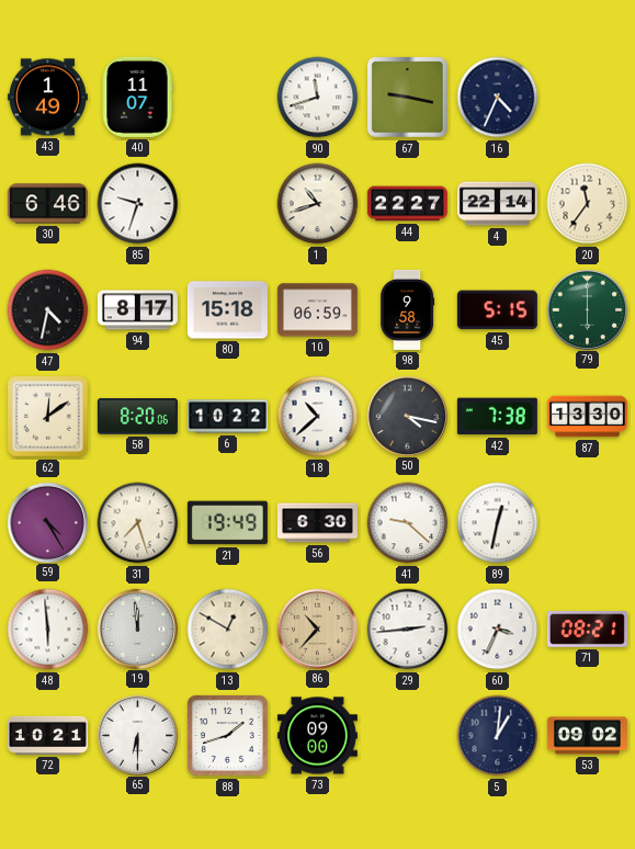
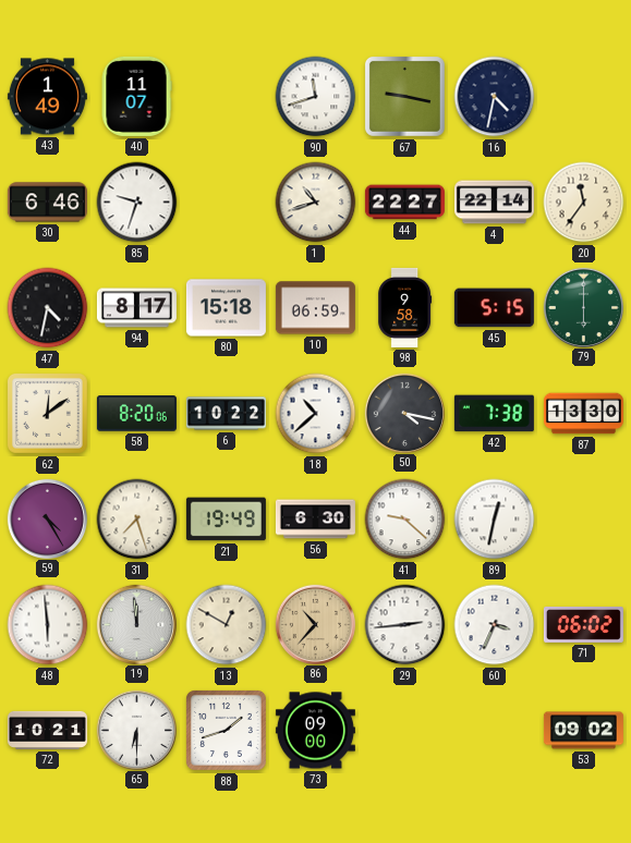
16: 4:34 -> 4:32
71: 08:21 -> 06:02
5: 1:01 -> none
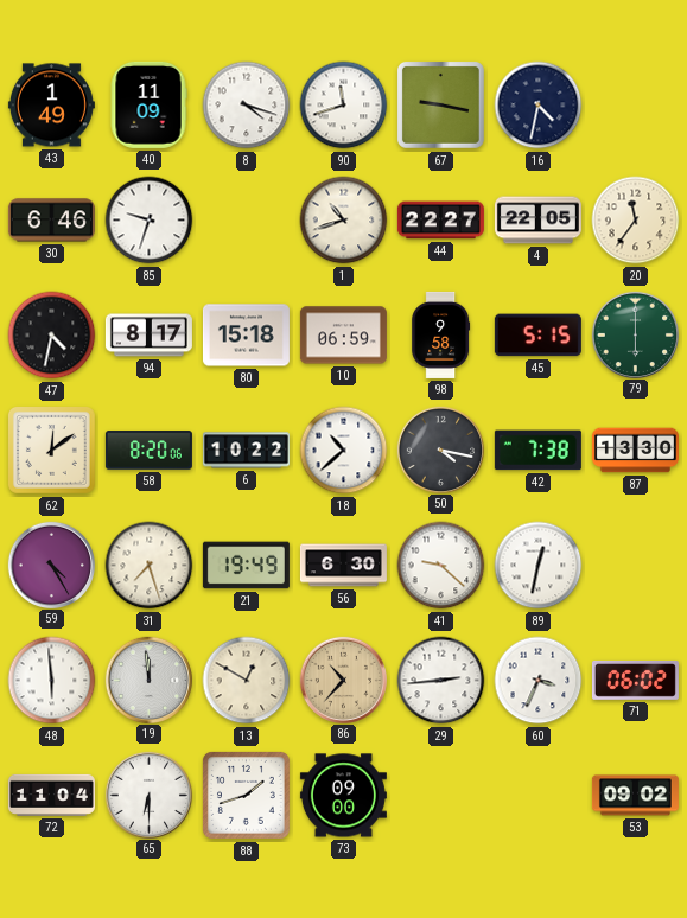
40: 11:07 -> 11:09
8: none -> 4:18
4: 22:14 -> 22:05
72: 10:21 -> 11:04
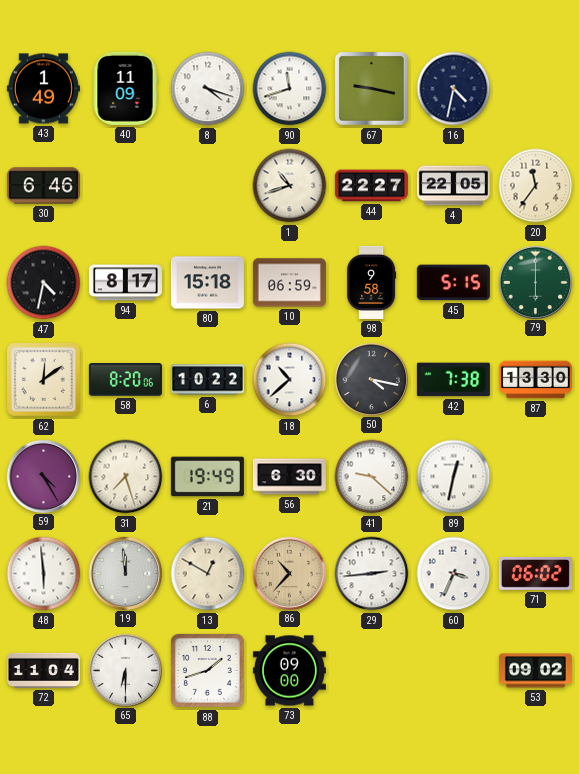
85: 9:33 -> none
